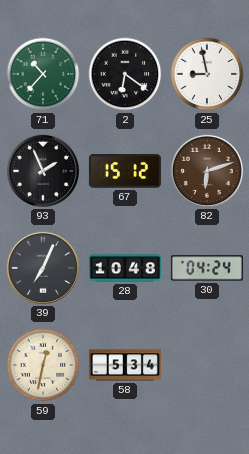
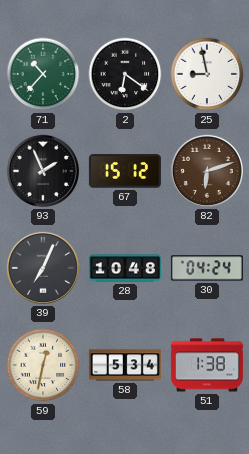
51: none -> 1:38
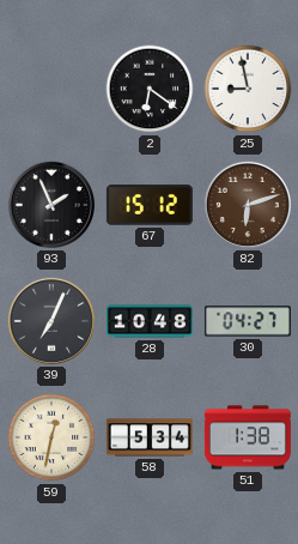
71: 10:37 -> none
30: 04:24 -> 04:27
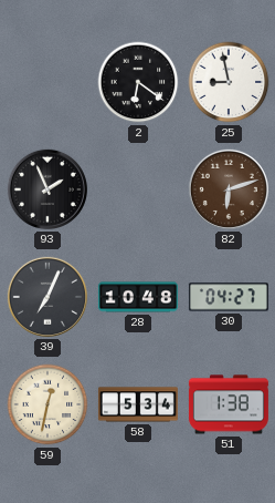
67: 15:12 -> none
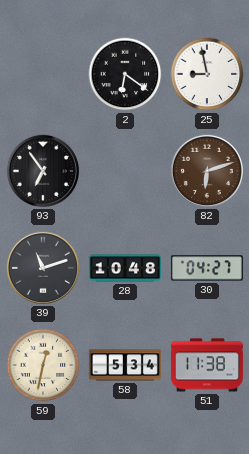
93: 1:56 -> 6:54
39: 7:04 -> 11:12
51: 1:38 -> 11:38
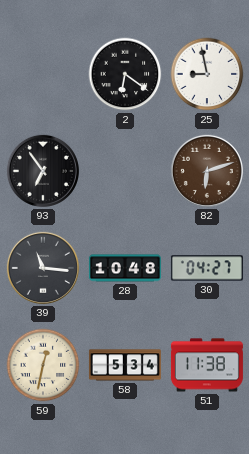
39: 11:12 -> 11:16
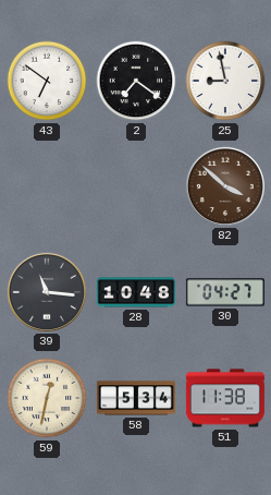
43: none -> 6:51
2: 6:21 -> 7:21
93: 6:54 -> none
82: 6:12 -> 3:52
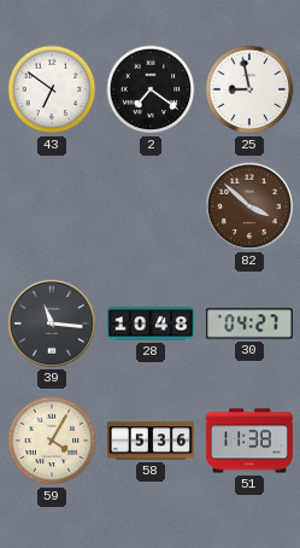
59: 12:32 -> 4:05
58: 5:34 -> 5:36
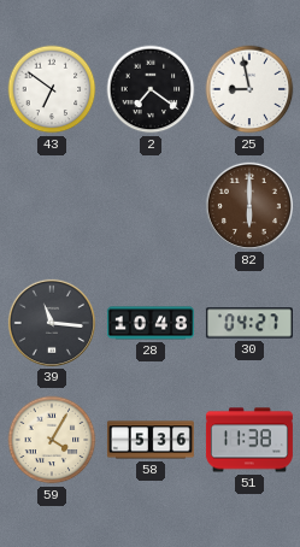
82: 3:52 -> 6:00
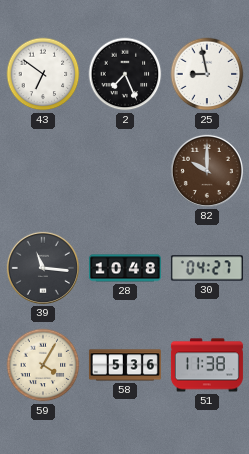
2: 7:21 -> 7:26
82: 6:00 -> 10:00
